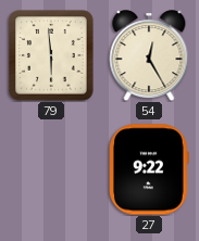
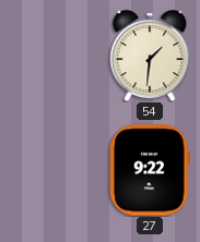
79: 5:59 -> none
54: 12:25 -> 1:31
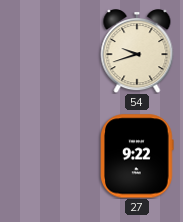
54: 1:31 -> 9:42
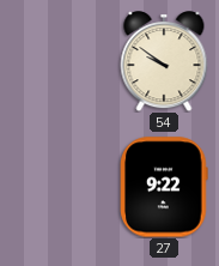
54: 9:42 -> 9:51
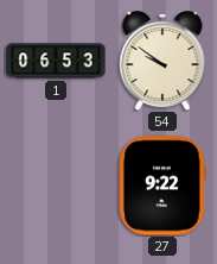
1: none -> 06:53
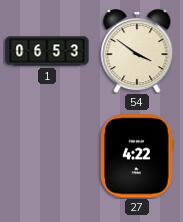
54: 9:51 -> 3:51
27: 9:22 -> 4:22
